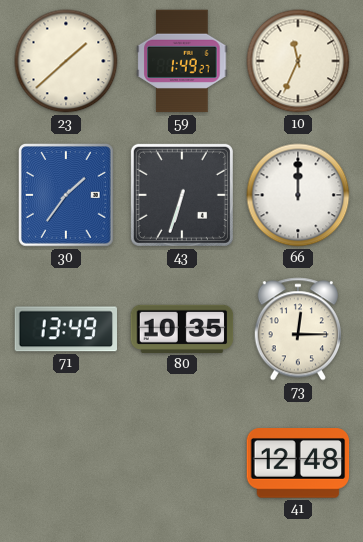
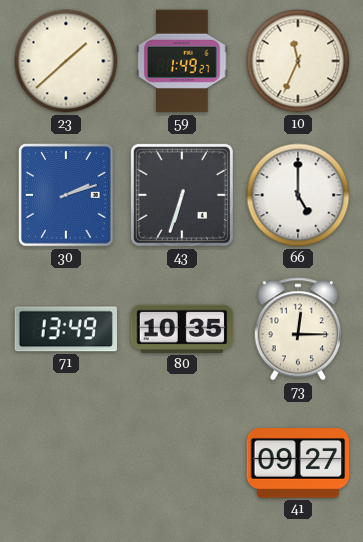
30: 1:36 -> 2:12
66: 12:00 -> 5:00
41: 12:48 -> 09:27
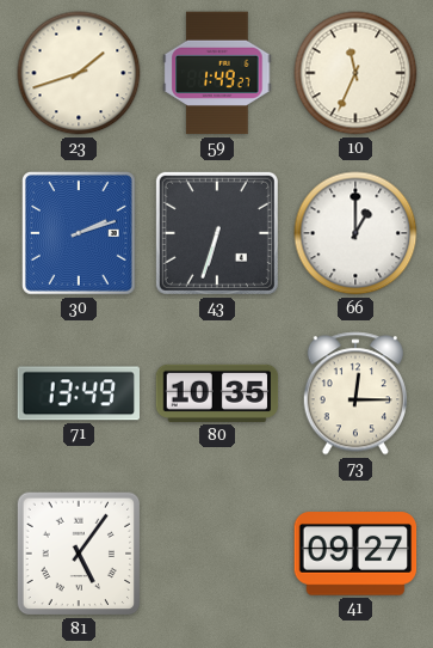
23: 1:38 -> 1:42
66: 5:00 -> 1:00
81: none -> 5:06
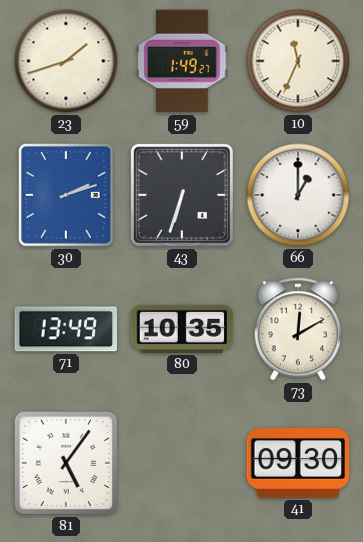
73: 12:15 -> 12:10
41: 09:27 -> 09:30
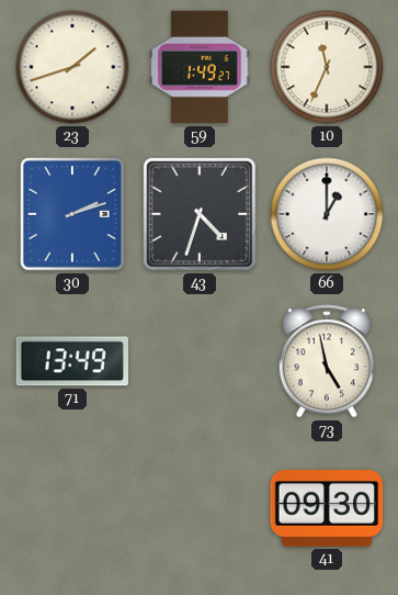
43: 6:33 -> 4:33
80: 10:35 -> none
73: 12:10 -> 4:58
81: 5:06 -> none
